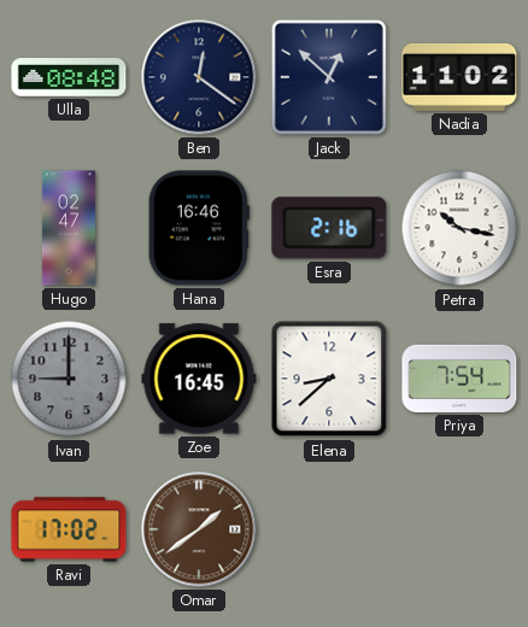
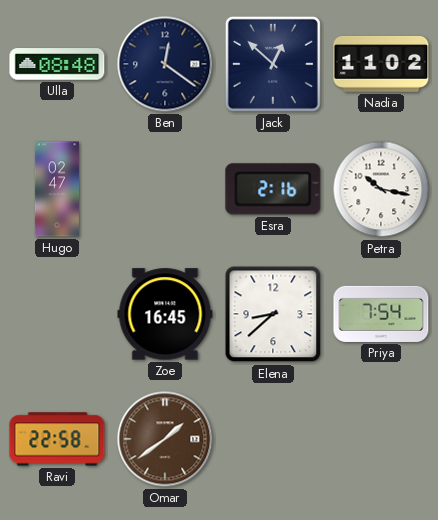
Hana: 16:46 -> none
Ivan: 9:00 -> none
Ravi: 17:02 -> 22:58
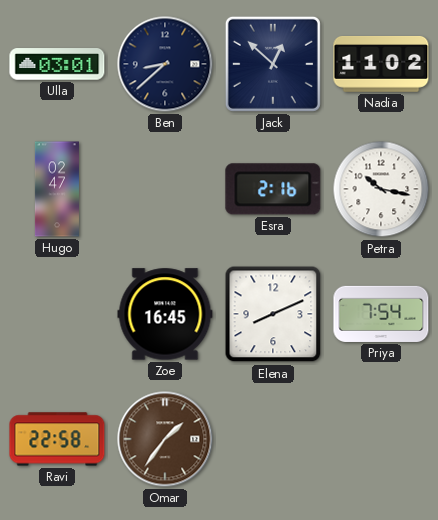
Ulla: 08:48 -> 03:01
Ben: 12:21 -> 8:38
Elena: 8:38 -> 8:11
Omar: 1:39 -> 1:36
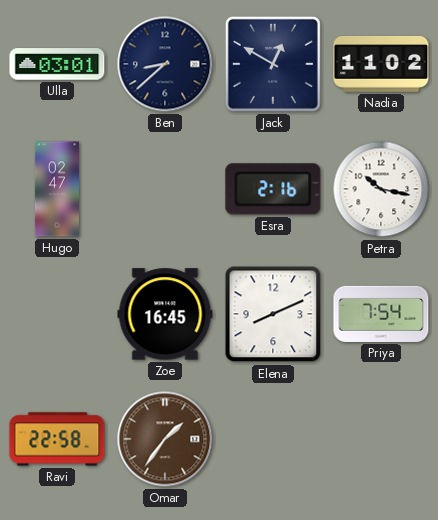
Jack: 12:52 -> 12:50
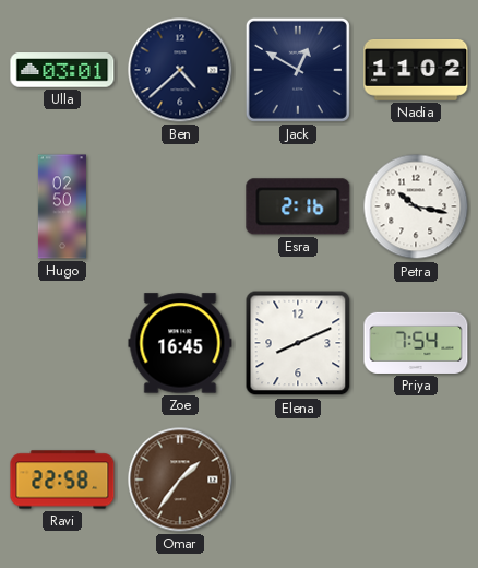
Ben: 8:38 -> 4:38
Hugo: 02:47 -> 02:50
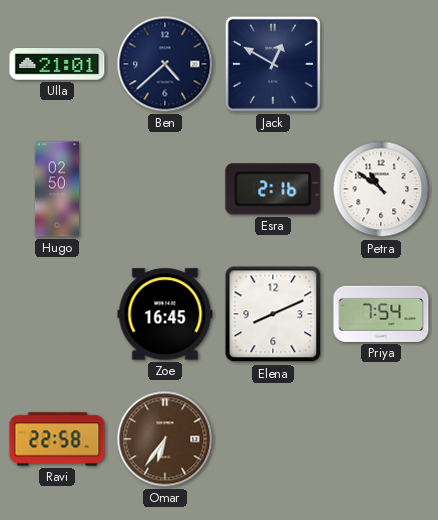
Ulla: 03:01 -> 21:01
Nadia: 11:02 -> none
Petra: 10:17 -> 10:51
Omar: 1:36 -> 6:36
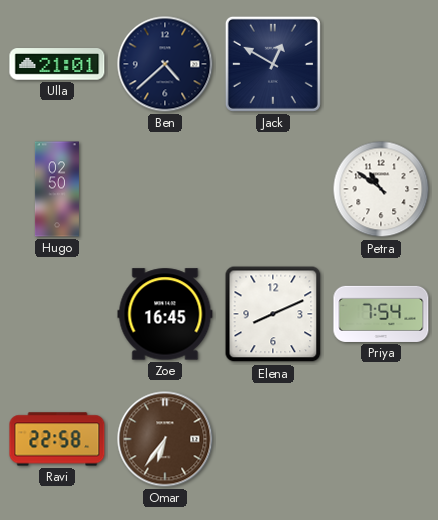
Esra: 2:16 -> none
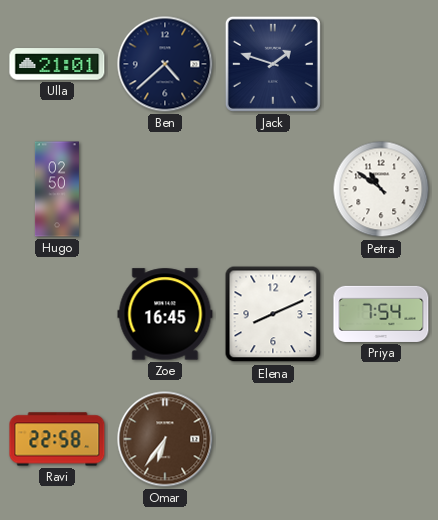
Jack: 12:50 -> 1:48
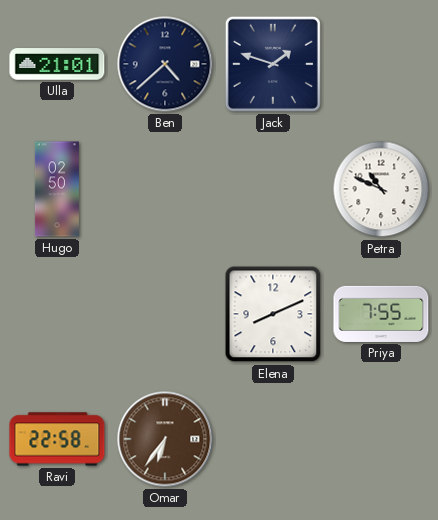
Petra: 10:51 -> 10:49
Zoe: 16:45 -> none
Priya: 7:54 -> 7:55
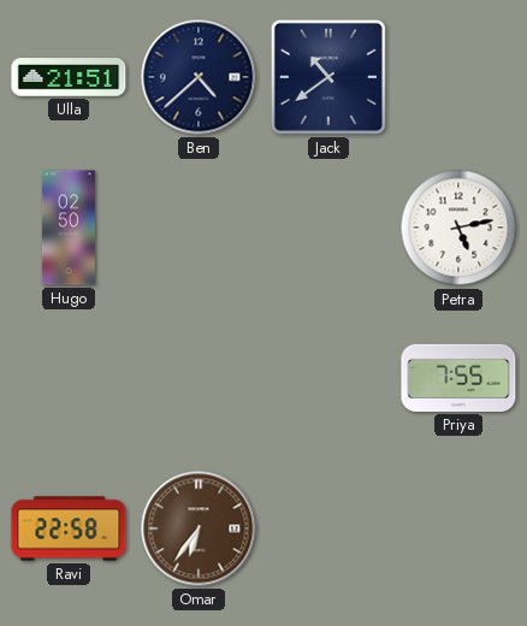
Ulla: 21:01 -> 21:51
Jack: 1:48 -> 10:39
Petra: 10:49 -> 5:13
Elena: 8:11 -> none
